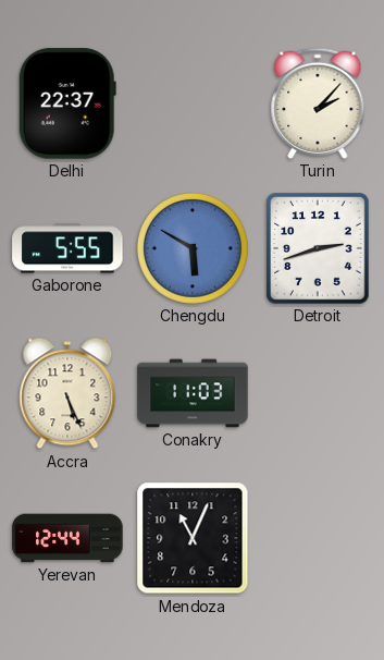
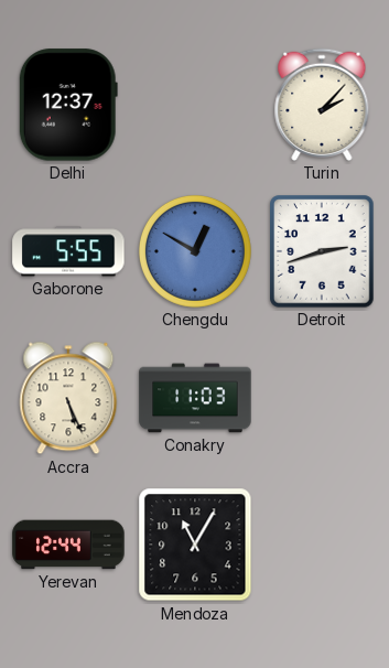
Delhi: 22:37 -> 12:37
Chengdu: 5:50 -> 12:50
Mendoza: 11:04 -> 11:05
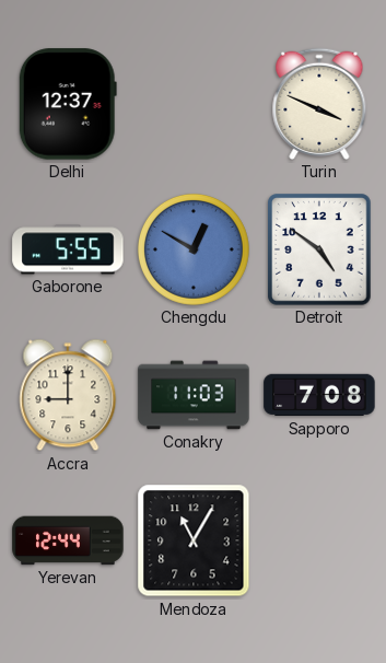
Turin: 2:07 -> 3:49
Detroit: 2:42 -> 4:51
Accra: 5:26 -> 9:00
Sapporo: none -> 7:08
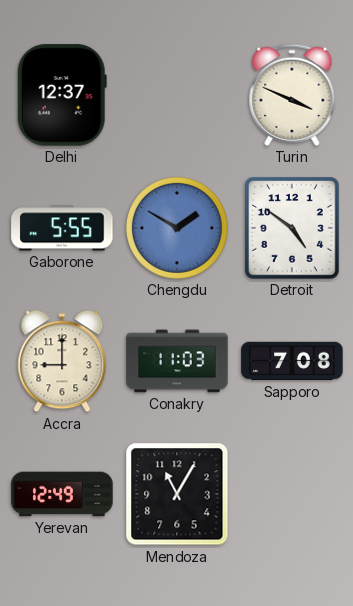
Chengdu: 12:50 -> 1:50
Yerevan: 12:44 -> 12:49
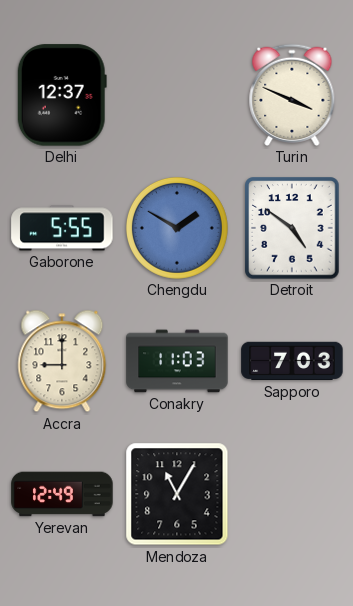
Sapporo: 7:08 -> 7:03
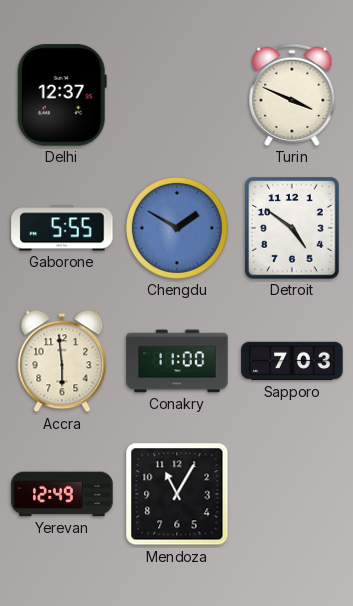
Accra: 9:00 -> 5:59
Conakry: 11:03 -> 11:00
